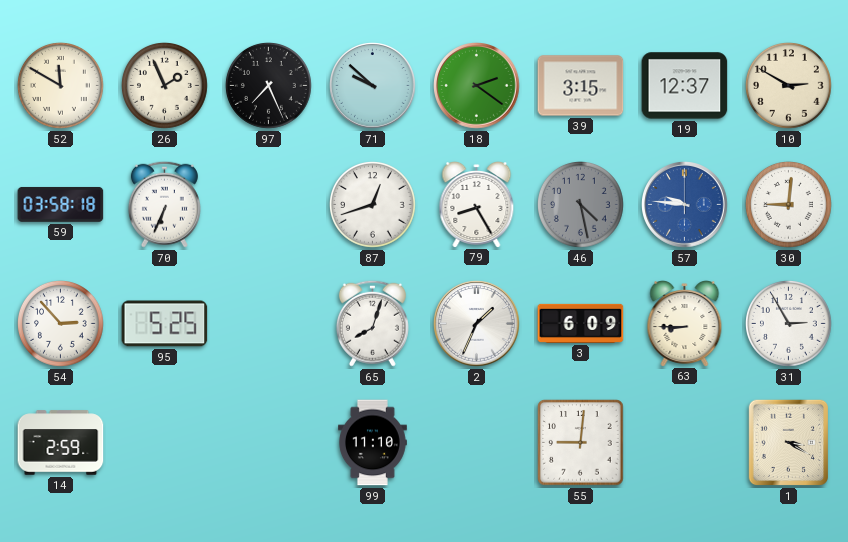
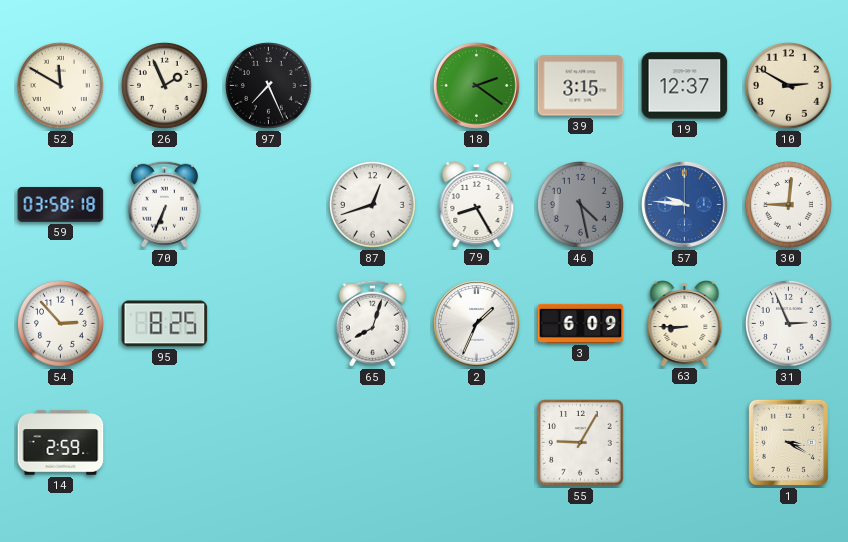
71: 9:52 -> none
95: 5:25 -> 8:25
31: 2:55 -> 2:56
99: 11:10 -> none
55: 9:01 -> 9:05
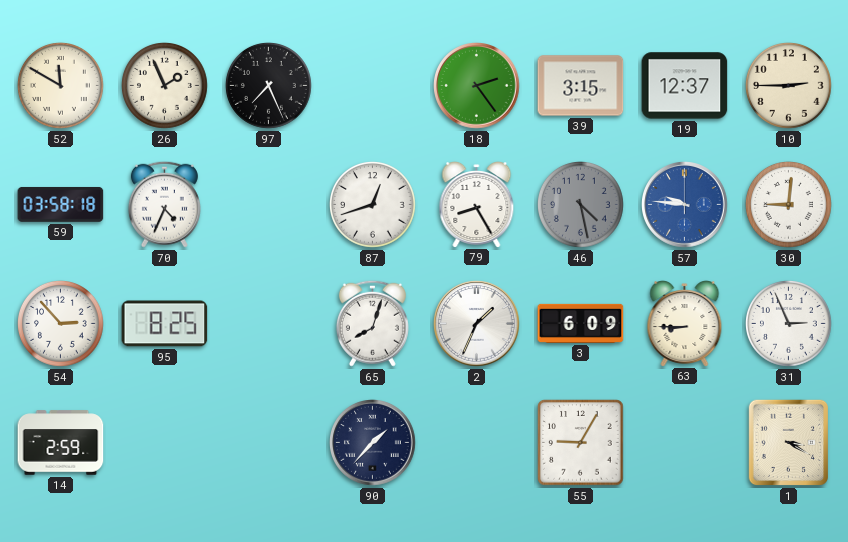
18: 2:21 -> 2:24
10: 2:50 -> 2:45
70: 6:34 -> 4:34
90: none -> 1:37
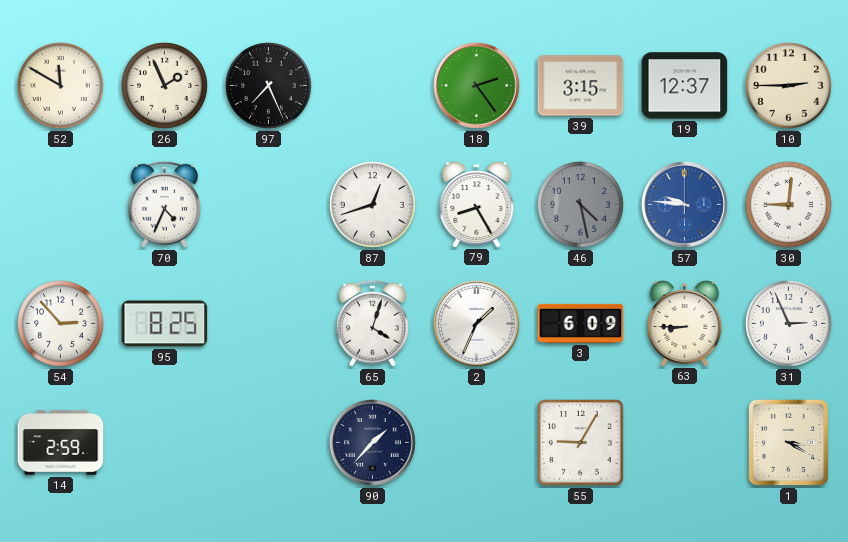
59: 03:58 -> none
65: 8:03 -> 4:03
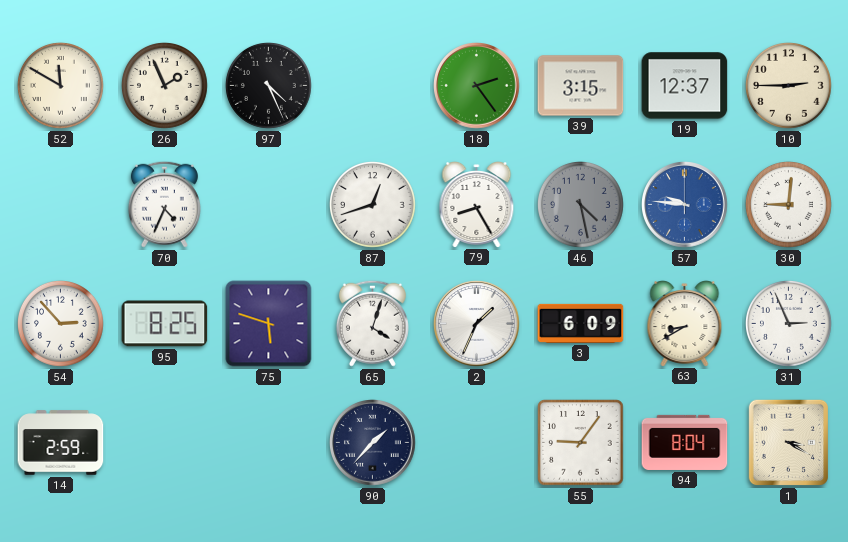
97: 7:26 -> 4:26
75: none -> 5:48
63: 8:45 -> 8:40
55: 9:05 -> 9:06
94: none -> 8:04
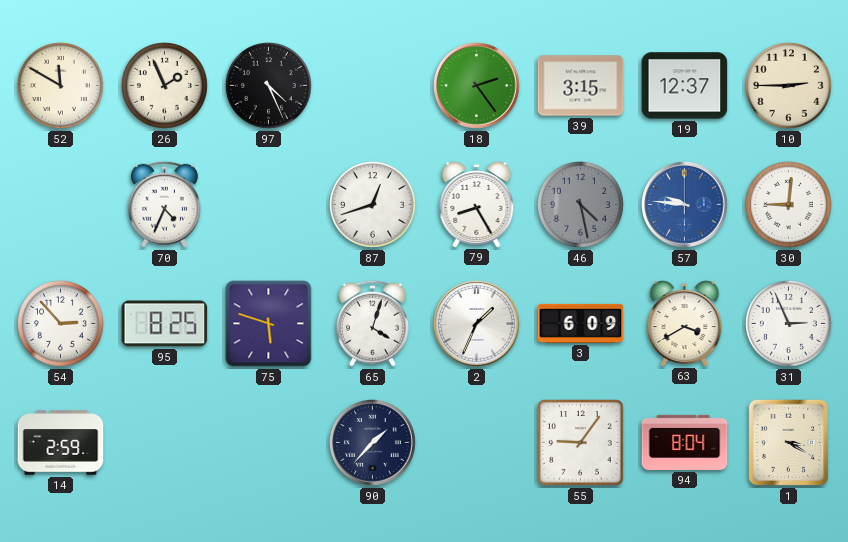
63: 8:40 -> 3:40
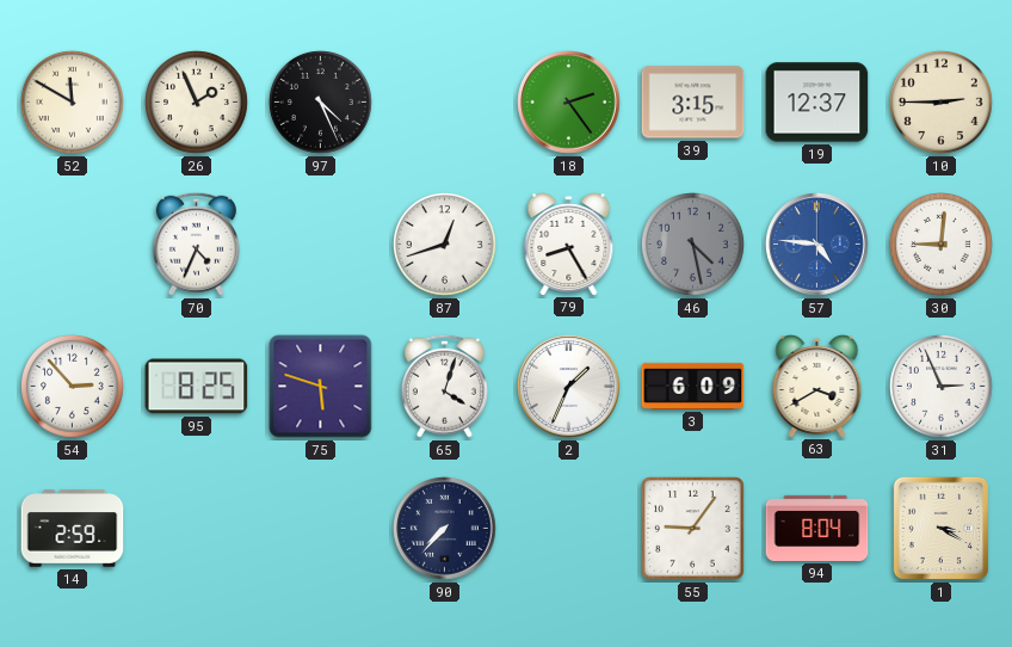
57: 9:46 -> 4:46
90: 1:37 -> 7:37
